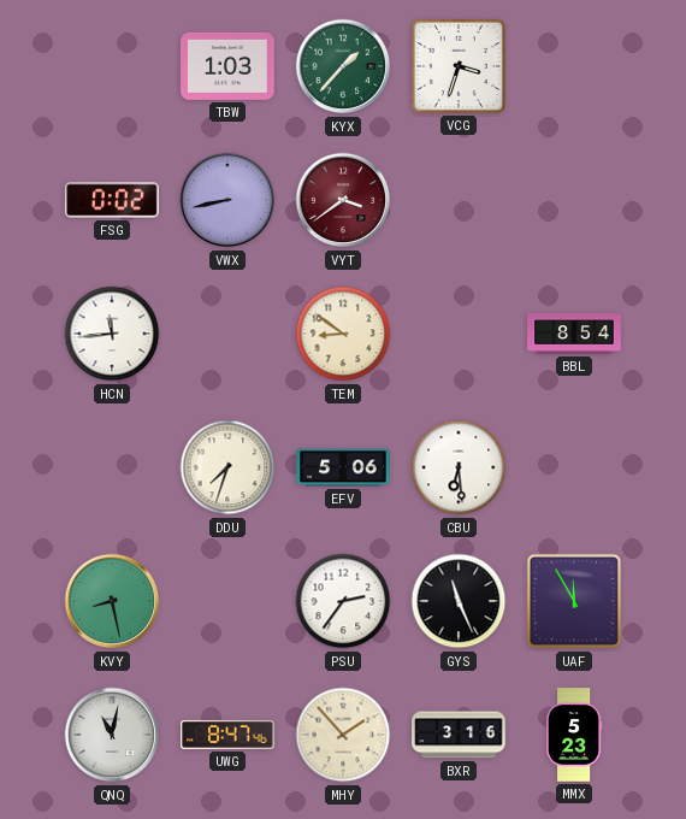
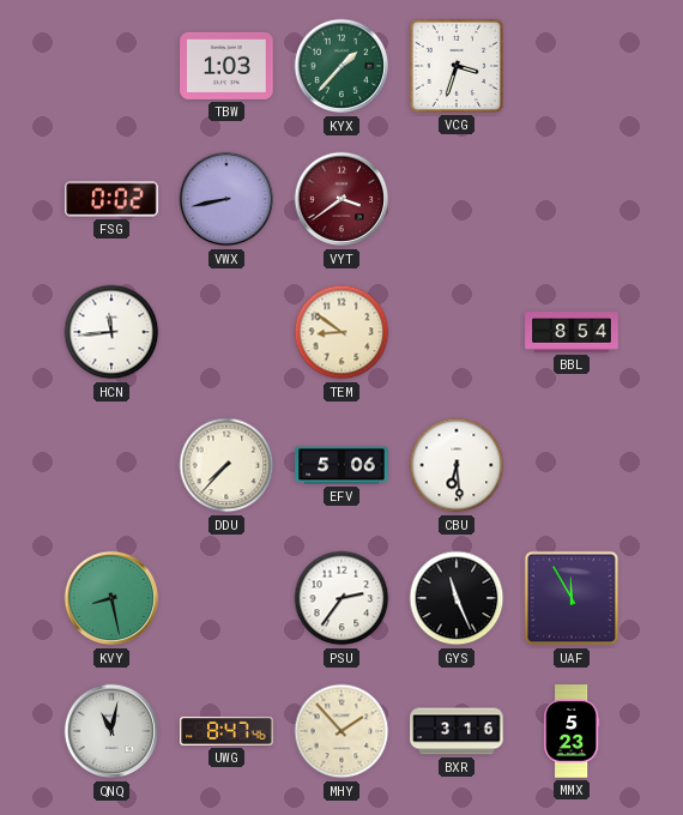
DDU: 7:33 -> 7:37
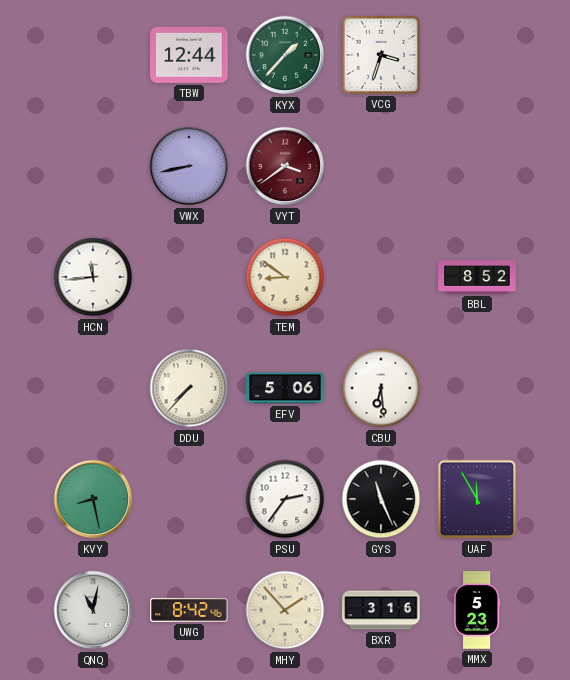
TBW: 1:03 -> 12:44
FSG: 0:02 -> none
BBL: 8:54 -> 8:52
UWG: 8:47 -> 8:42
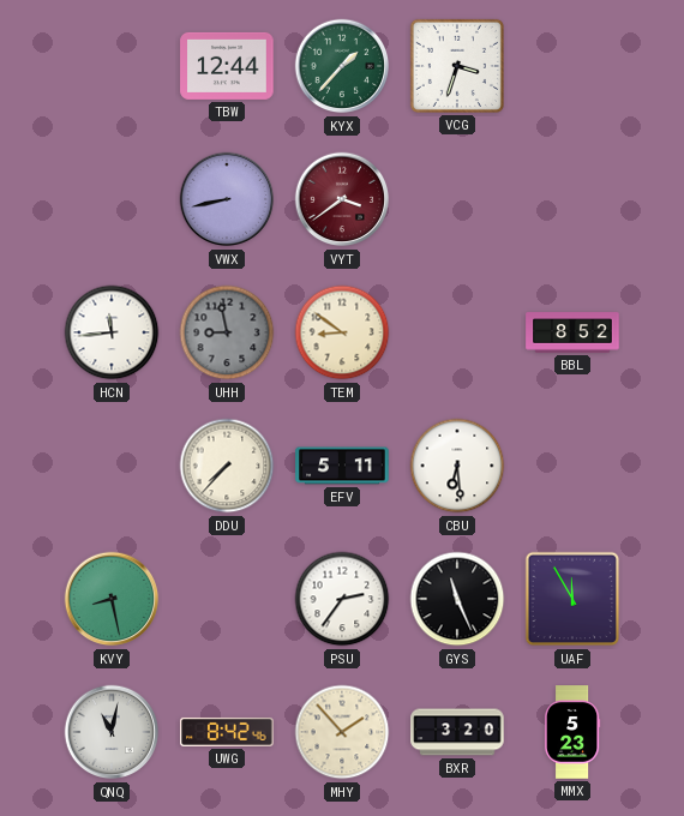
UHH: none -> 8:58
EFV: 5:06 -> 5:11
BXR: 3:16 -> 3:20
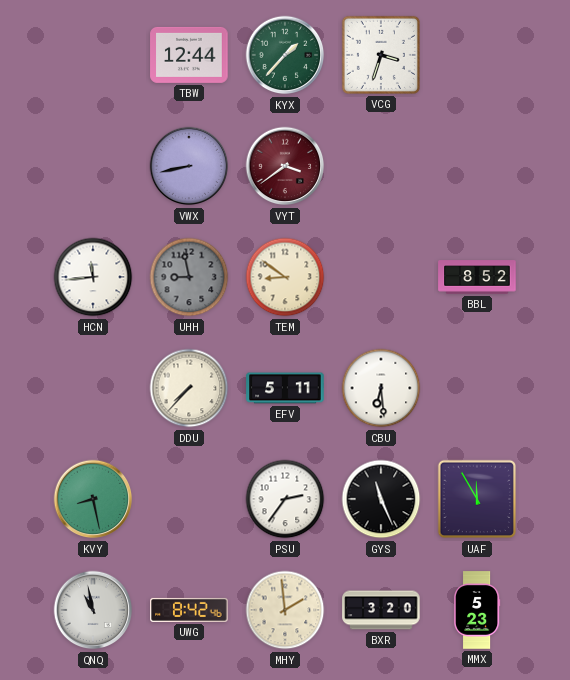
QNQ: 11:02 -> 10:58
MHY: 1:53 -> 1:59
